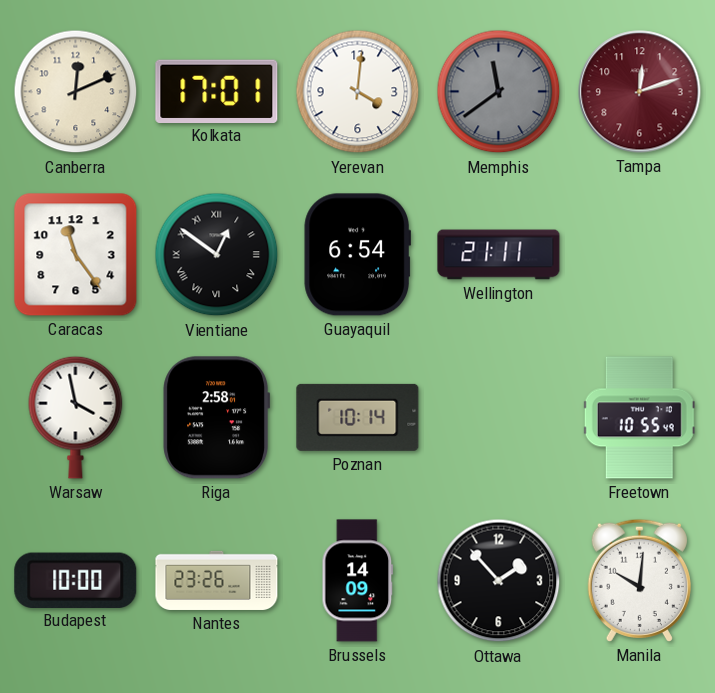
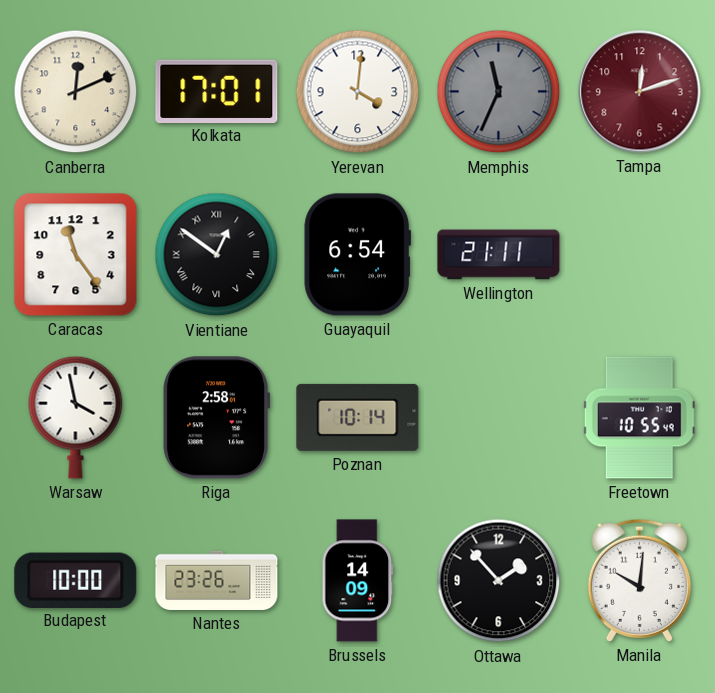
Memphis: 11:39 -> 11:34
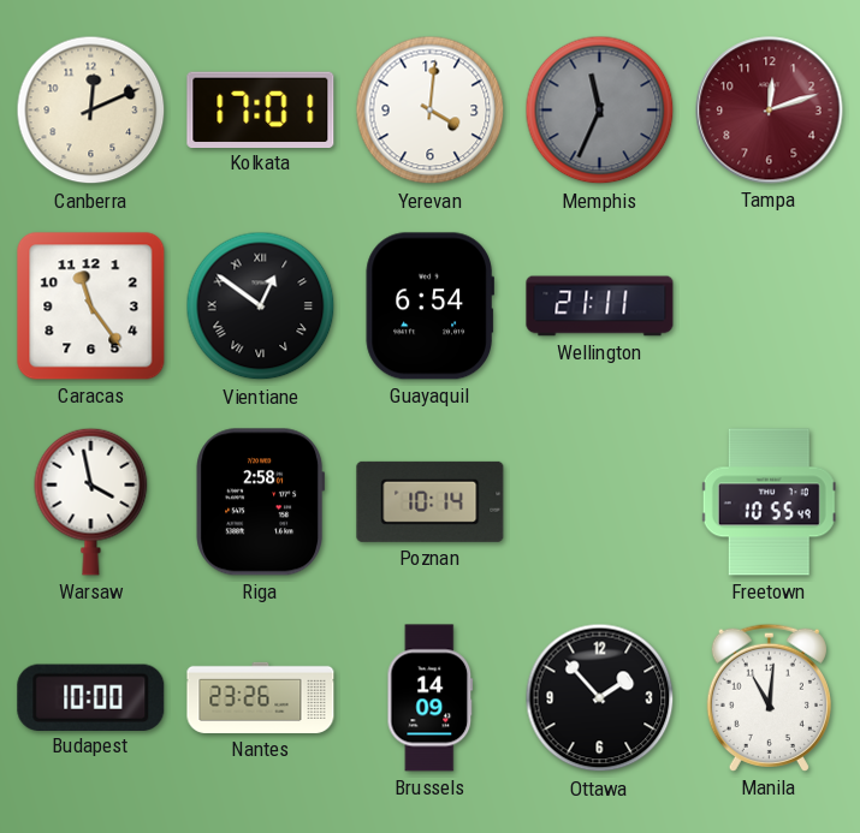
Manila: 10:01 -> 11:01
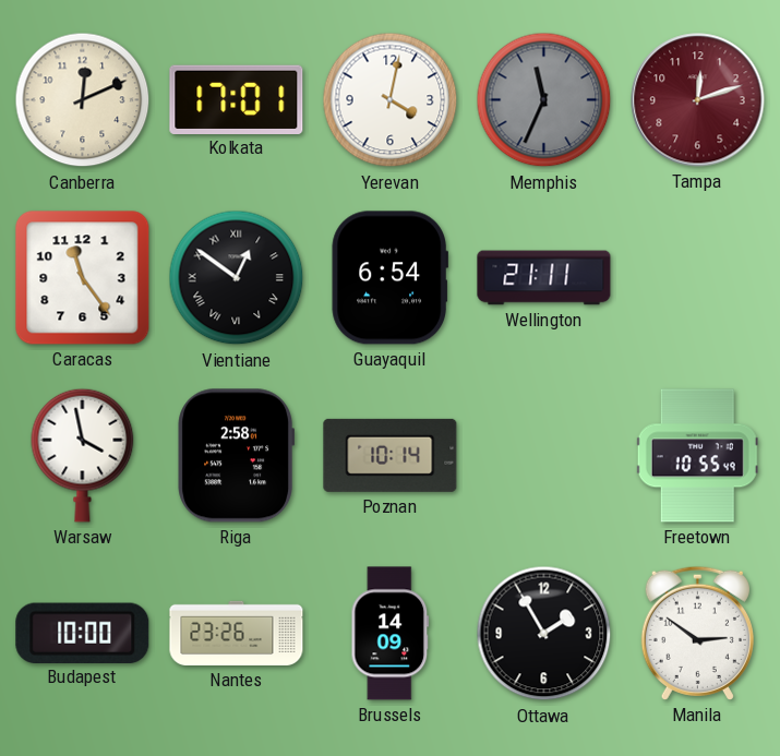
Yerevan: 4:01 -> 4:02
Ottawa: 1:53 -> 1:55
Manila: 11:01 -> 2:51
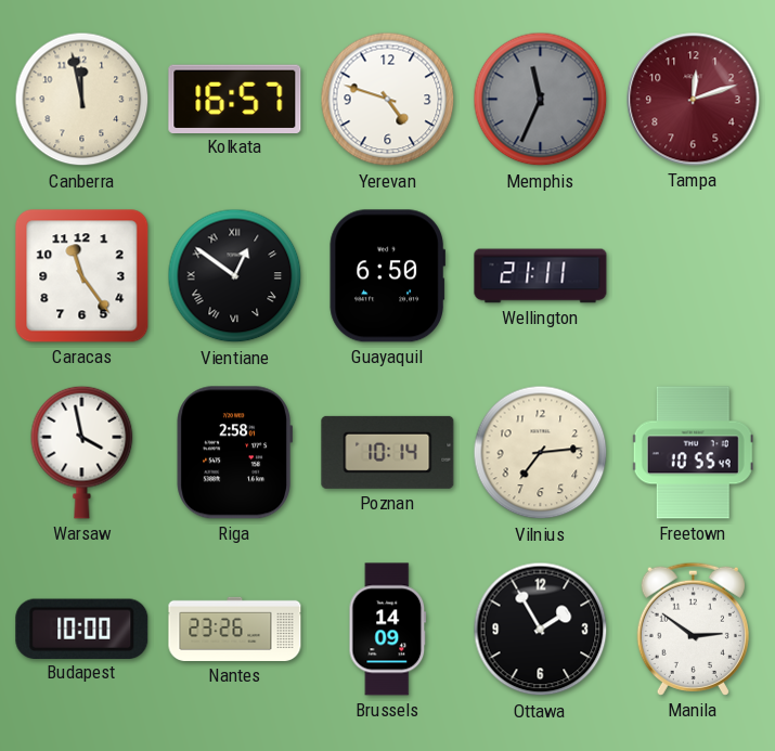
Canberra: 12:11 -> 11:58
Kolkata: 17:01 -> 16:57
Yerevan: 4:02 -> 4:48
Guayaquil: 6:54 -> 6:50
Vilnius: none -> 7:14
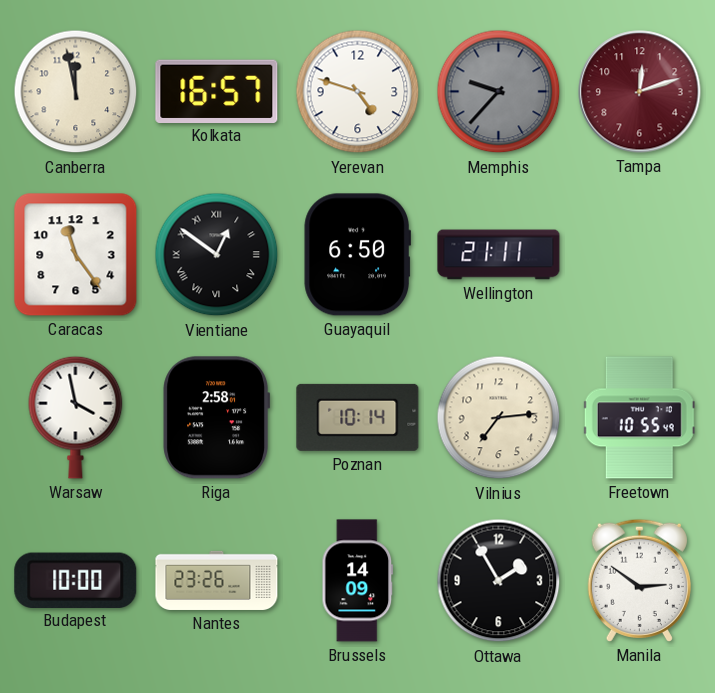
Memphis: 11:34 -> 9:37
